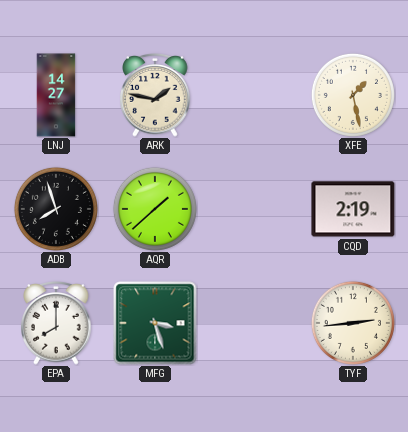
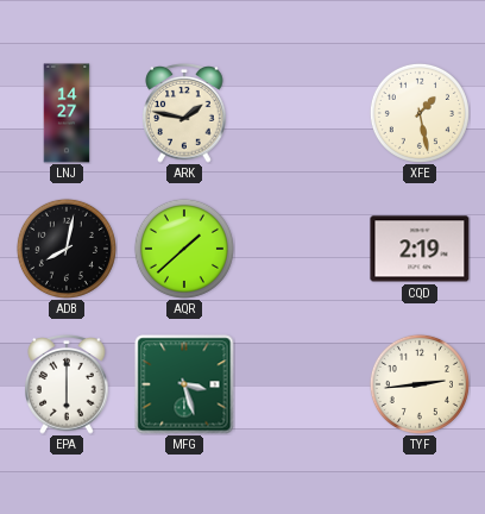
ADB: 7:57 -> 8:02
EPA: 8:00 -> 6:00
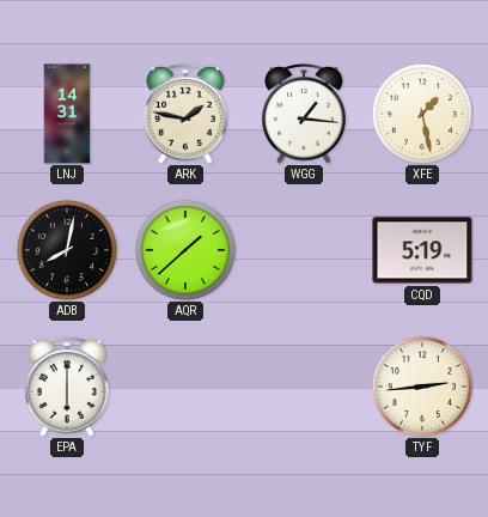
LNJ: 14:27 -> 14:31
WGG: none -> 1:16
CQD: 2:19 -> 5:19
MFG: 3:27 -> none
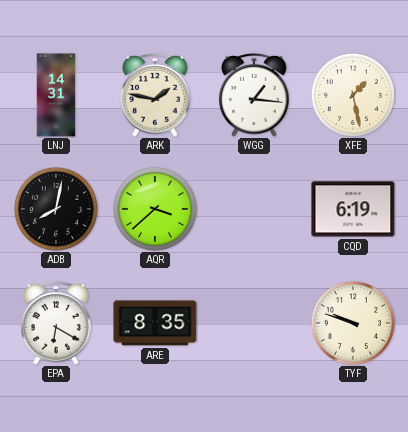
AQR: 1:38 -> 3:38
CQD: 5:19 -> 6:19
EPA: 6:00 -> 6:20
ARE: none -> 8:35
TYF: 2:44 -> 9:48
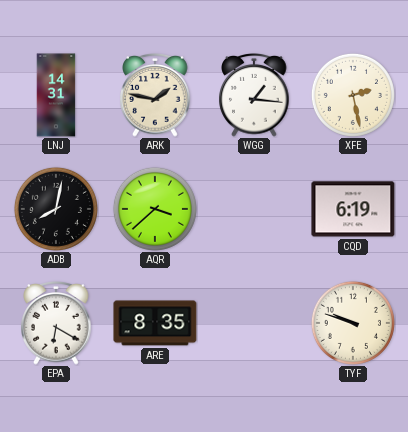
XFE: 1:28 -> 2:28
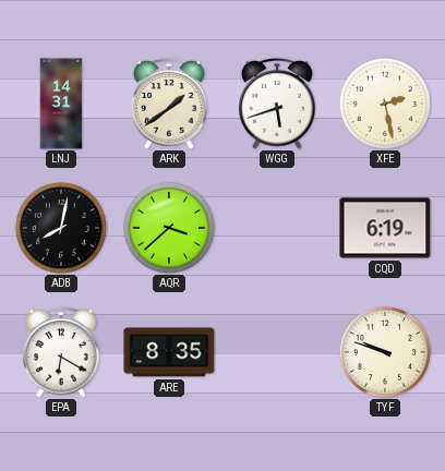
ARK: 1:47 -> 1:39
WGG: 1:16 -> 5:42
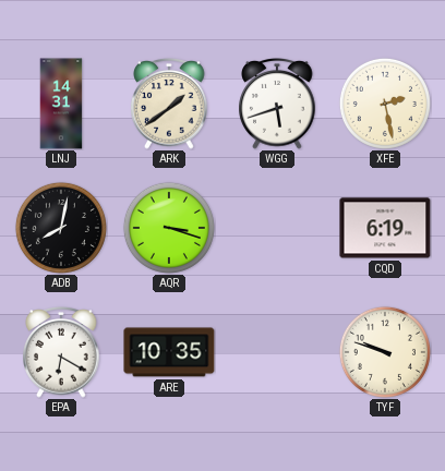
AQR: 3:38 -> 3:18
ARE: 8:35 -> 10:35
